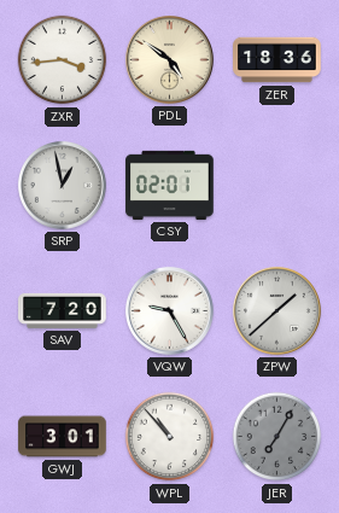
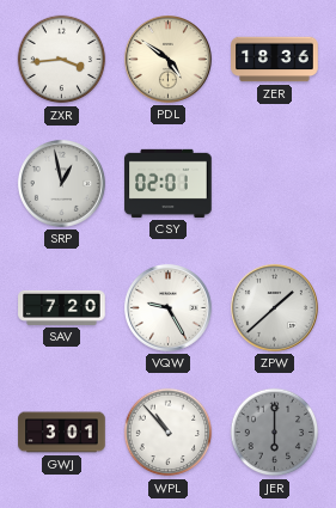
JER: 7:05 -> 6:00
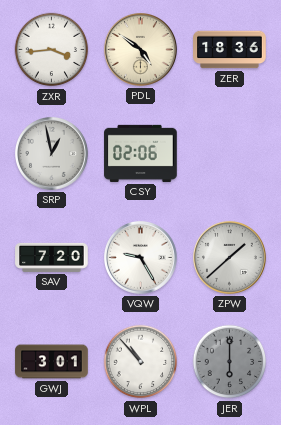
CSY: 02:01 -> 02:06
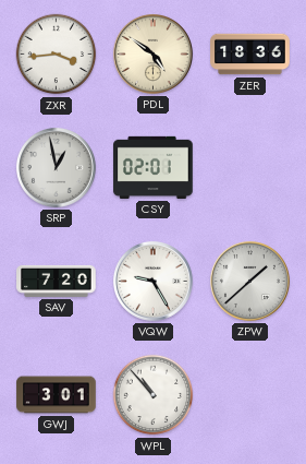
CSY: 02:06 -> 02:01
JER: 6:00 -> none
